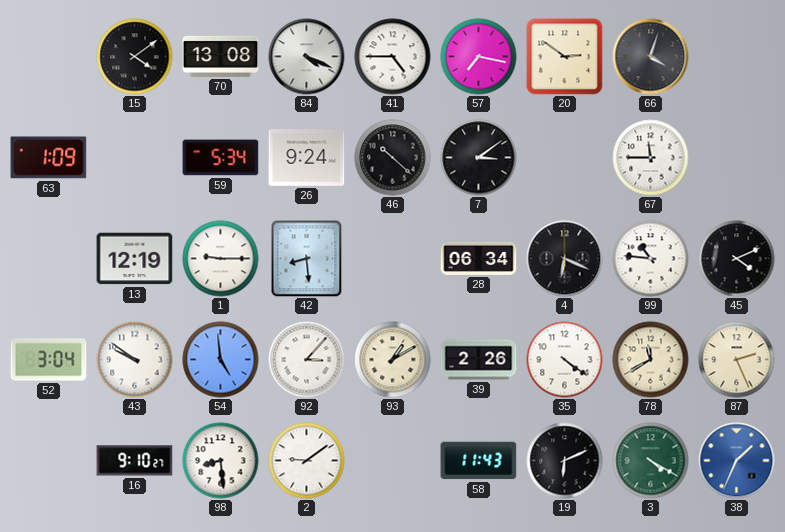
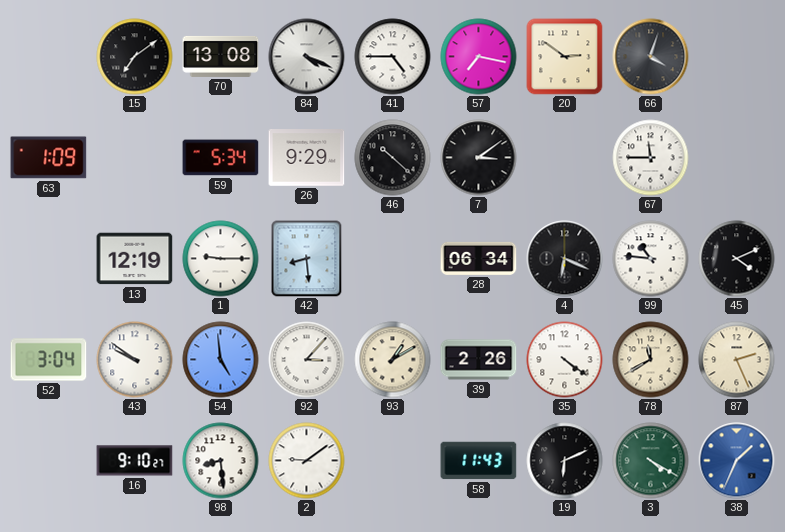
15: 4:09 -> 7:09
26: 9:24 -> 9:29
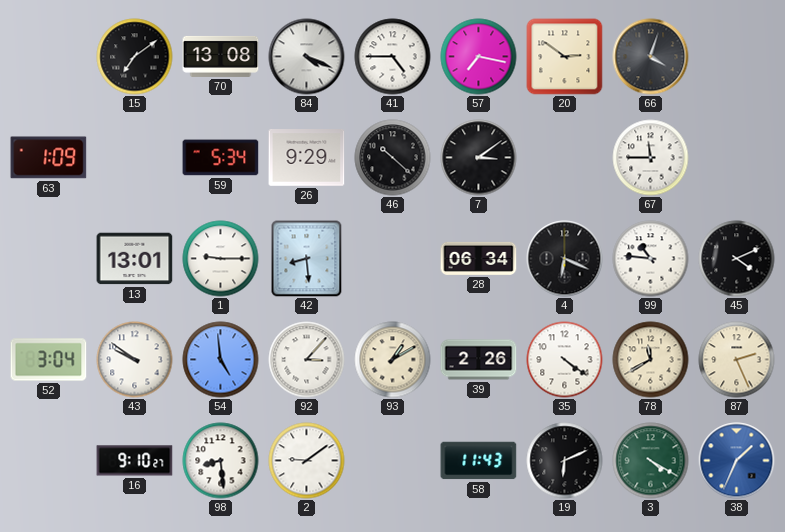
13: 12:19 -> 13:01
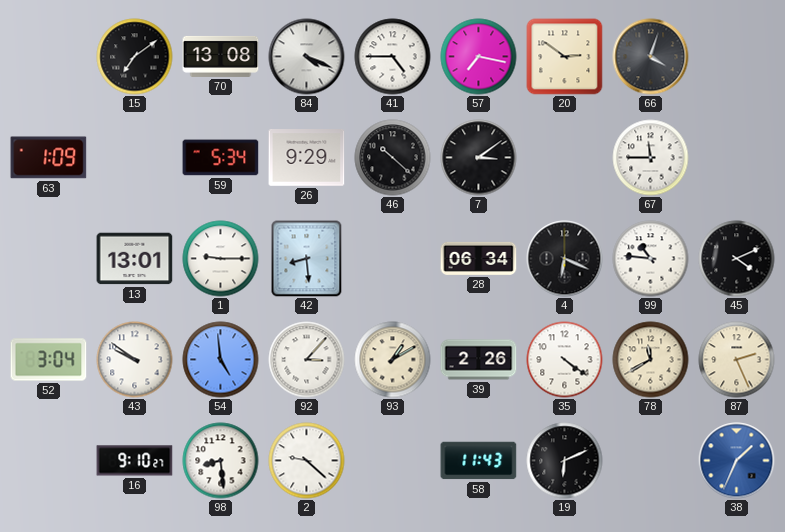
2: 9:09 -> 9:22
3: 4:20 -> none
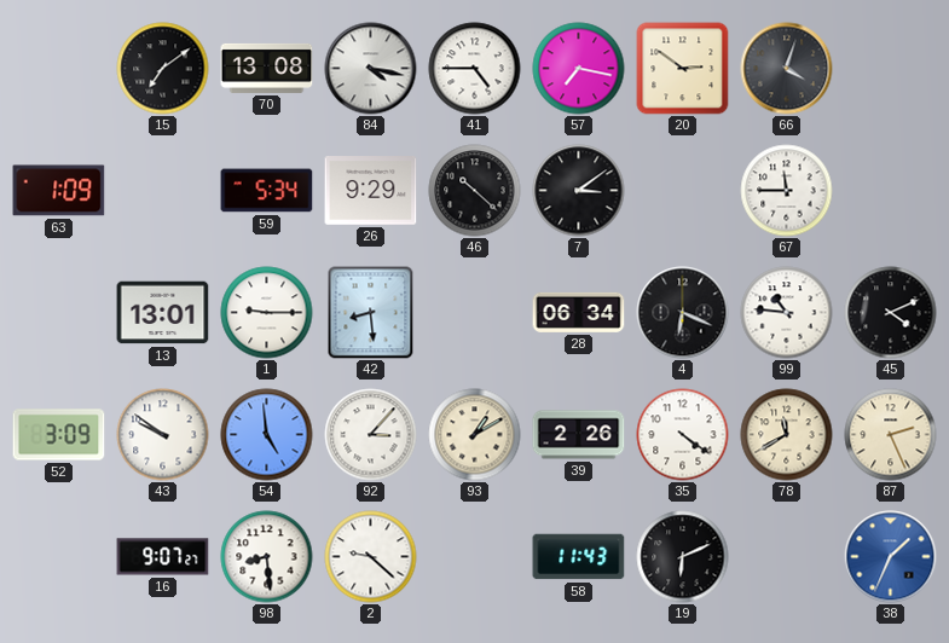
84: 4:19 -> 4:17
52: 3:04 -> 3:09
16: 9:10 -> 9:07
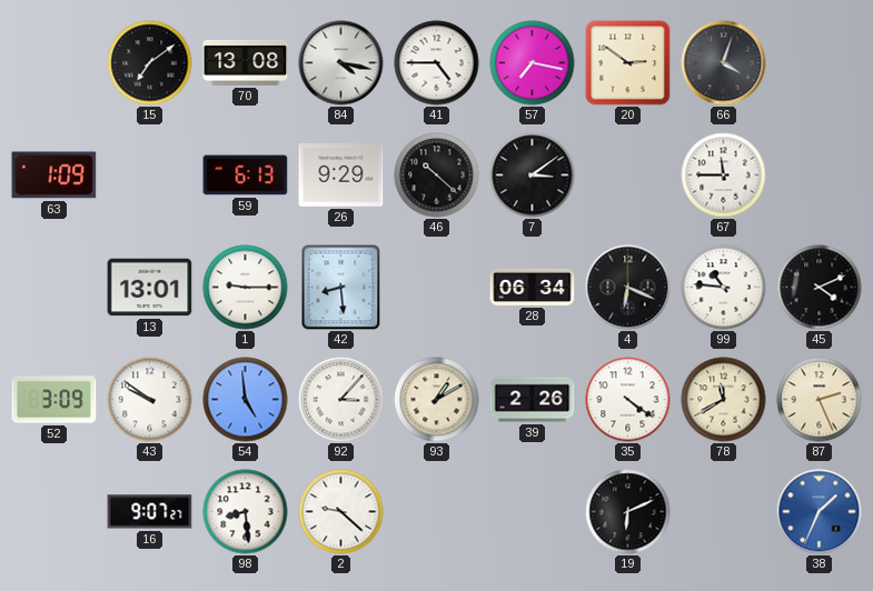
59: 5:34 -> 6:13
58: 11:43 -> none
